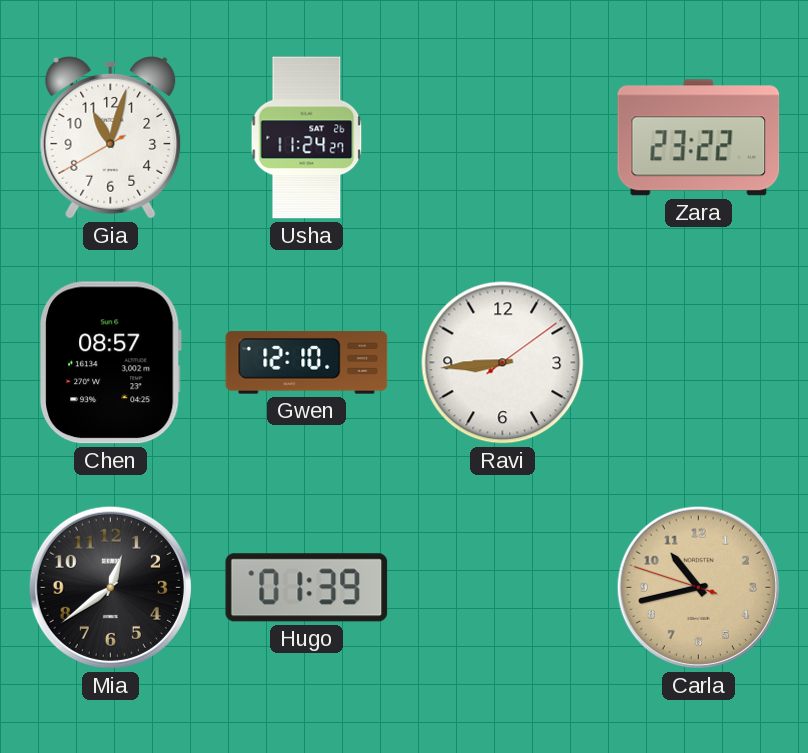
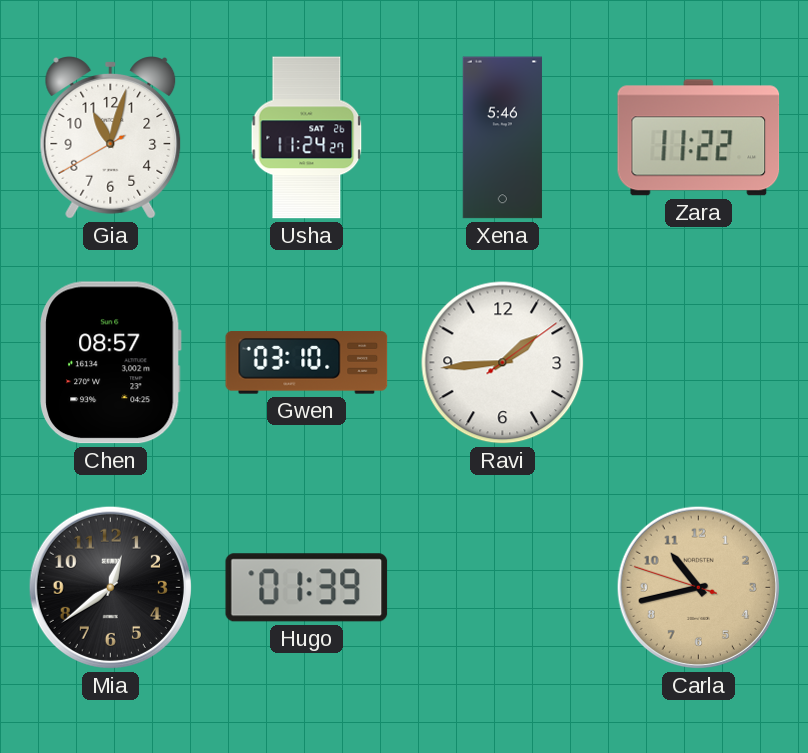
Xena: none -> 5:46
Zara: 23:22 -> 11:22
Gwen: 12:10 -> 03:10
Ravi: 8:44 -> 1:44
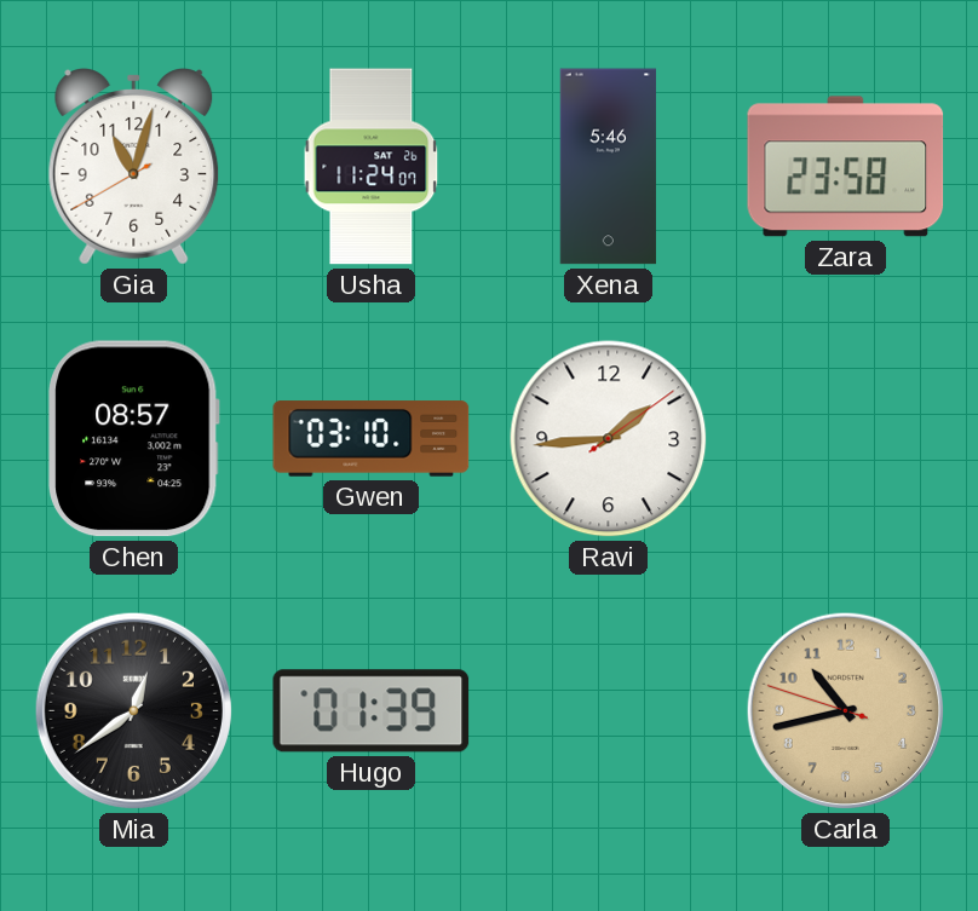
Usha: 11:24:27 -> 11:24:07
Zara: 11:22 -> 23:58
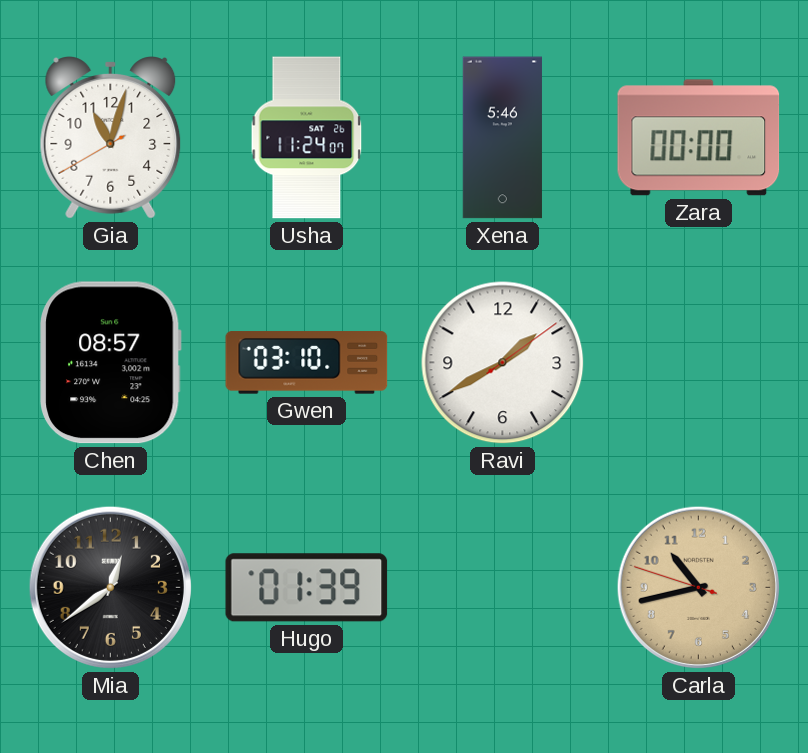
Zara: 23:58 -> 00:00
Ravi: 1:44 -> 1:40
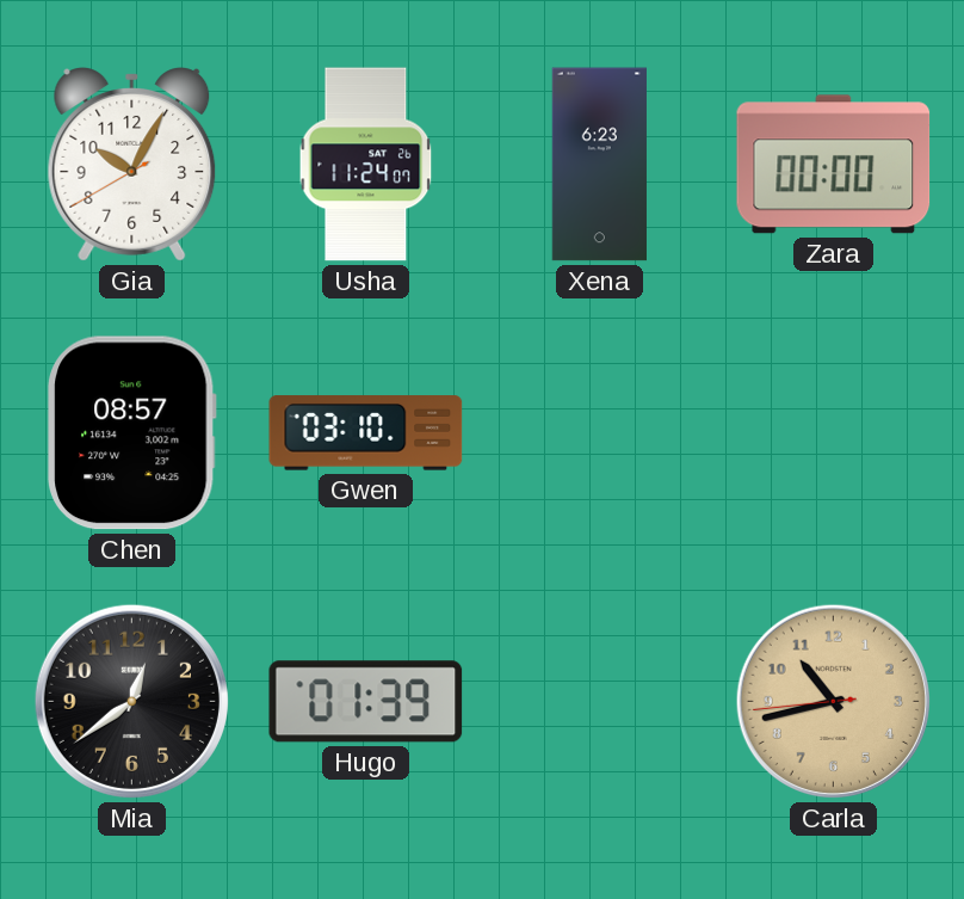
Gia: 11:02 -> 10:04
Xena: 5:46 -> 6:23
Ravi: 1:40 -> none
Carla: 10:42:48 -> 10:42:44
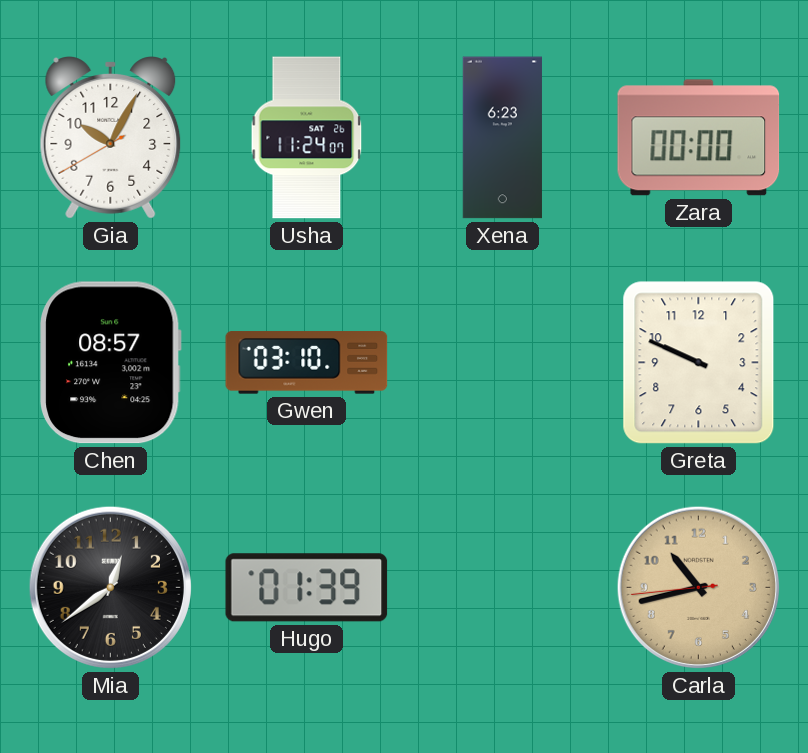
Greta: none -> 9:49
